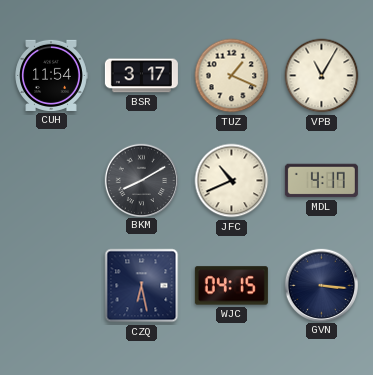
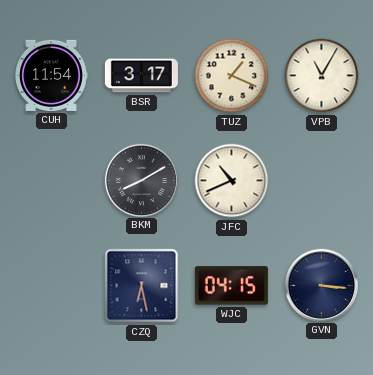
MDL: 4:17 -> none
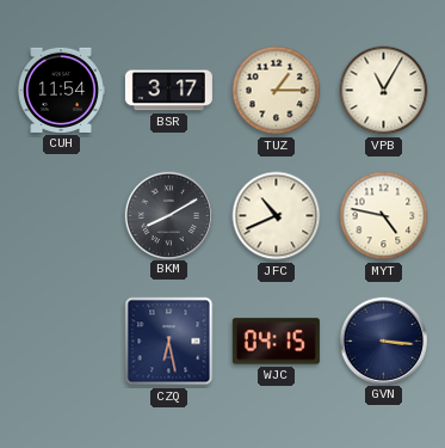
TUZ: 1:19 -> 1:15
MYT: none -> 4:47
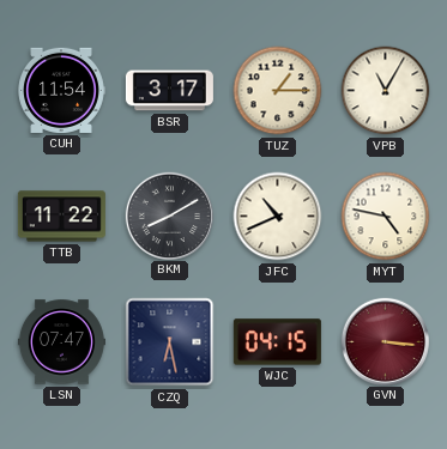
TTB: none -> 11:22
LSN: none -> 07:47
GVN dial: navy -> burgundy
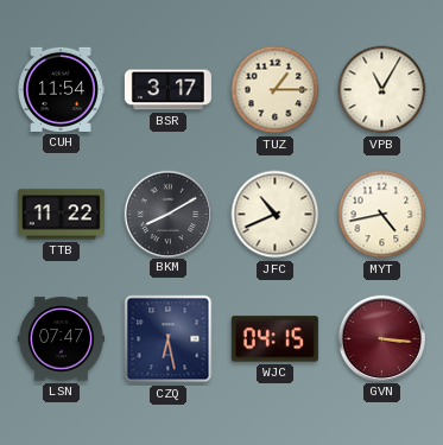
MYT: 4:47 -> 4:43
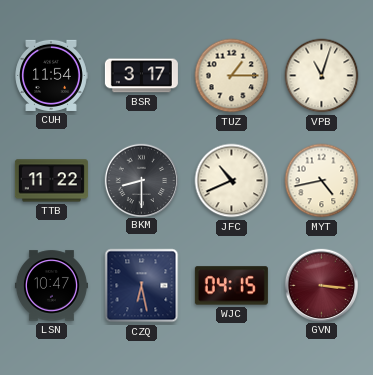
VPB: 11:05 -> 11:03
BKM: 8:10 -> 8:30
LSN: 07:47 -> 10:47
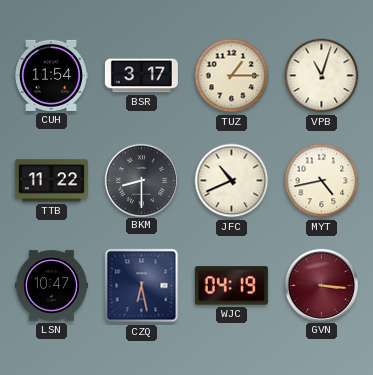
WJC: 04:15 -> 04:19
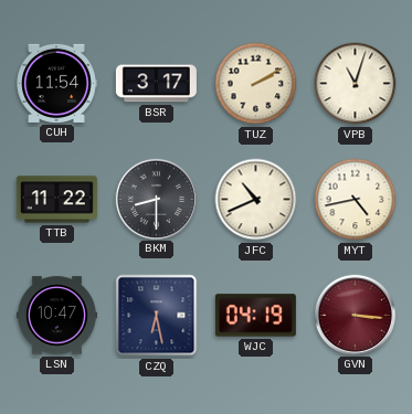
TUZ: 1:15 -> 2:10
